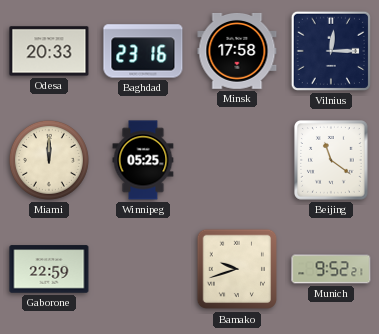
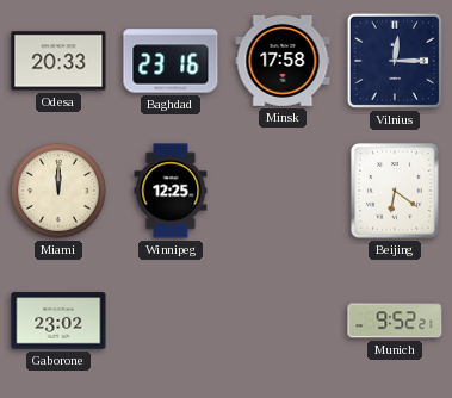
Winnipeg: 05:25 -> 12:25
Beijing: 11:21 -> 6:21
Gaborone: 22:59 -> 23:02
Bamako: 9:42 -> none
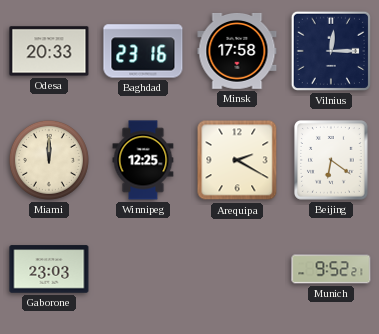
Arequipa: none -> 2:20
Gaborone: 23:02 -> 23:03
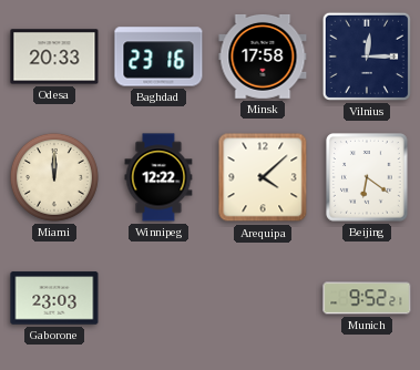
Winnipeg: 12:25 -> 12:22
Arequipa: 2:20 -> 4:08
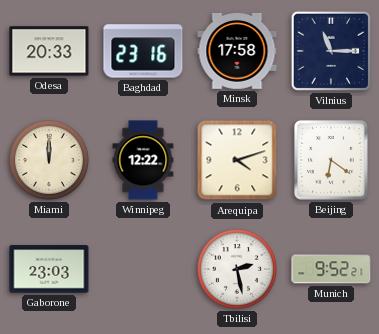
Vilnius: 12:15 -> 11:15
Arequipa: 4:08 -> 4:12
Tbilisi: none -> 2:28
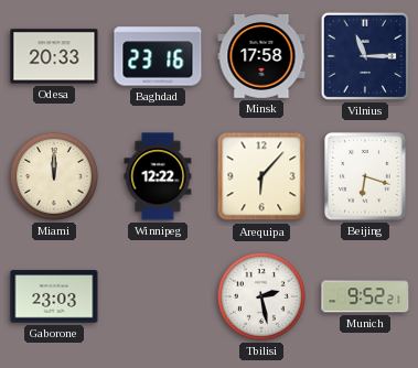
Arequipa: 4:12 -> 6:07
Beijing: 6:21 -> 6:18
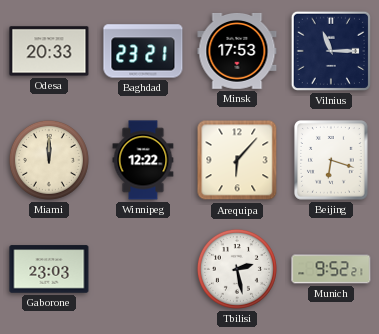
Baghdad: 23:16 -> 23:21
Minsk: 17:58 -> 17:53
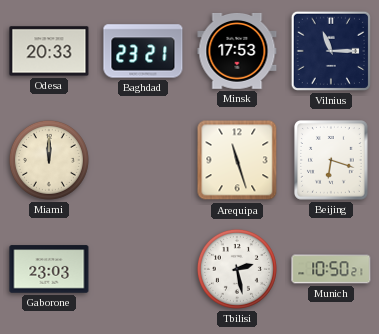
Winnipeg: 12:22 -> none
Arequipa: 6:07 -> 11:27
Munich: 9:52 -> 10:50
